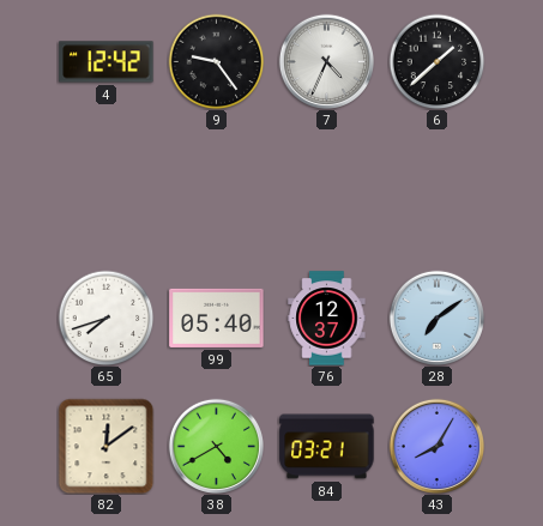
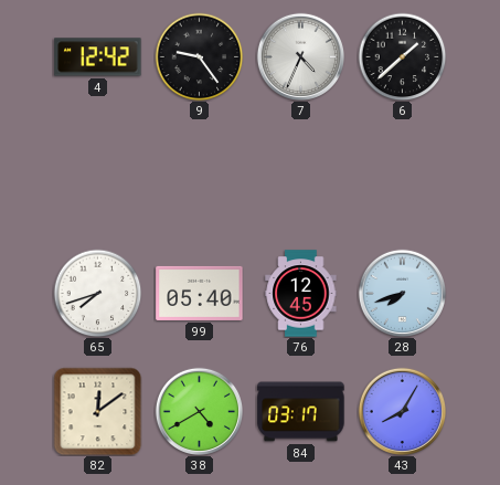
76: 12:37 -> 12:45
28: 7:09 -> 7:42
84: 03:21 -> 03:17
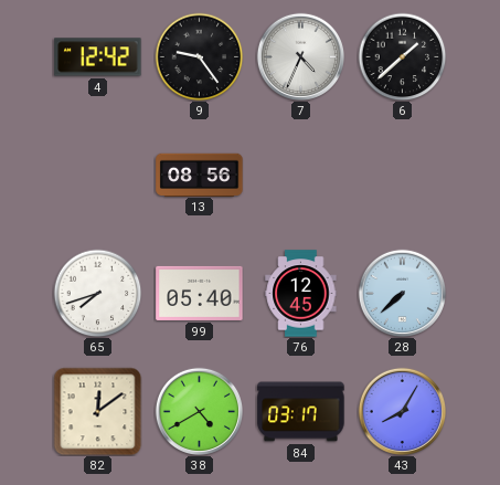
13: none -> 08:56
28: 7:42 -> 7:38
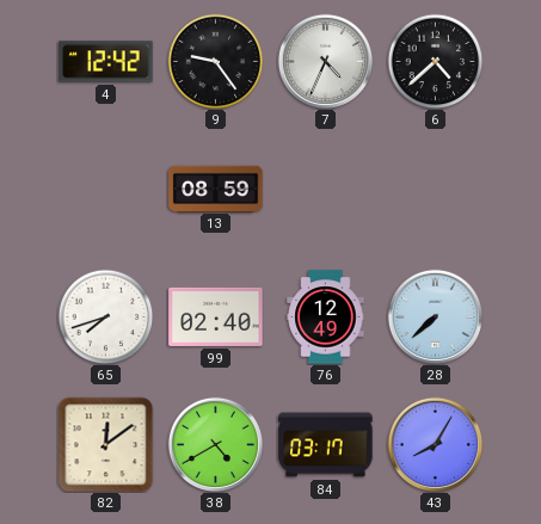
6: 1:38 -> 4:38
13: 08:56 -> 08:59
99: 05:40 -> 02:40
76: 12:45 -> 12:49
